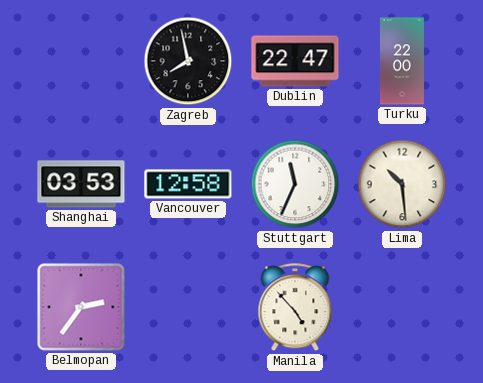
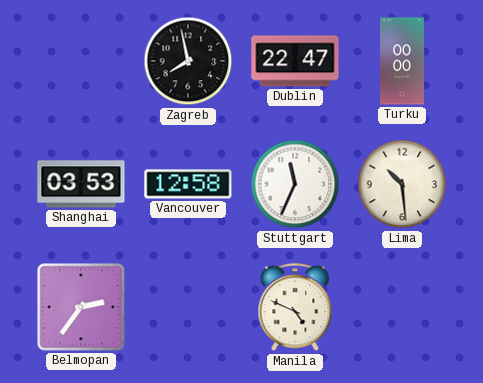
Turku: 22:00 -> 00:00
Manila: 4:53 -> 4:49
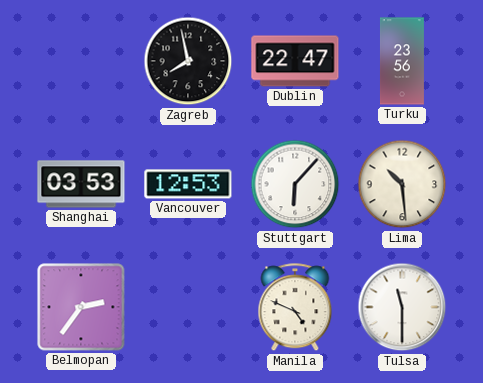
Turku: 00:00 -> 23:56
Vancouver: 12:58 -> 12:53
Stuttgart: 11:34 -> 6:07
Tulsa: none -> 11:30
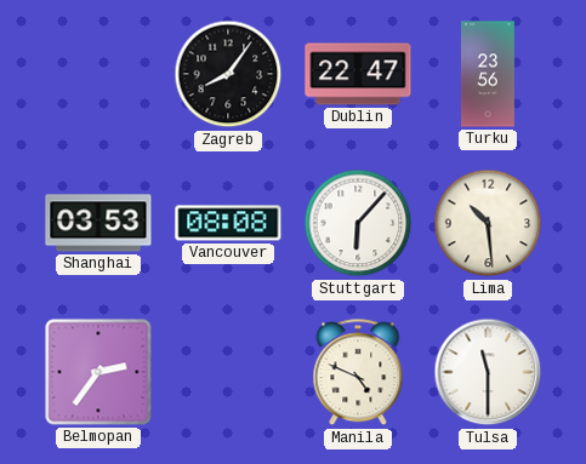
Zagreb: 7:58 -> 8:06
Vancouver: 12:53 -> 08:08
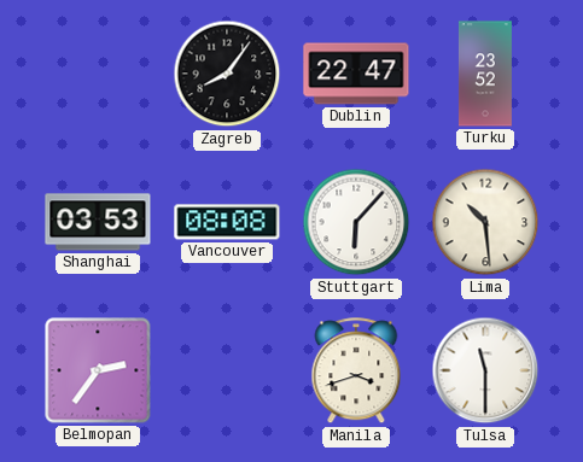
Turku: 23:56 -> 23:52
Manila: 4:49 -> 3:42
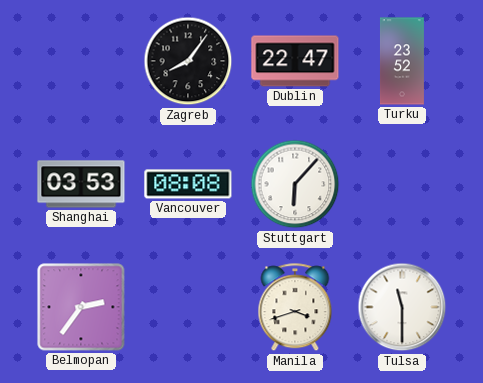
Lima: 10:29 -> none
